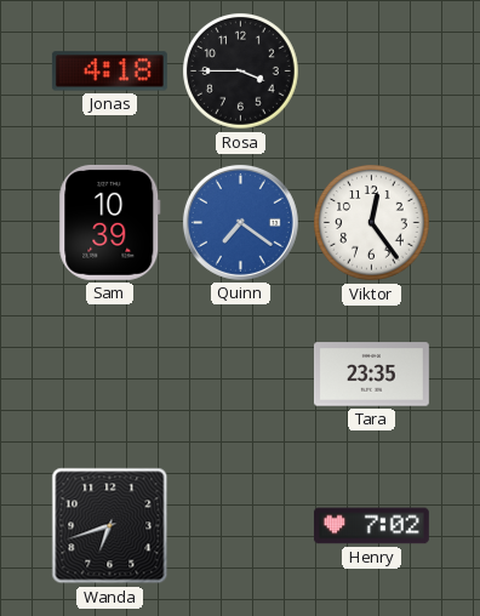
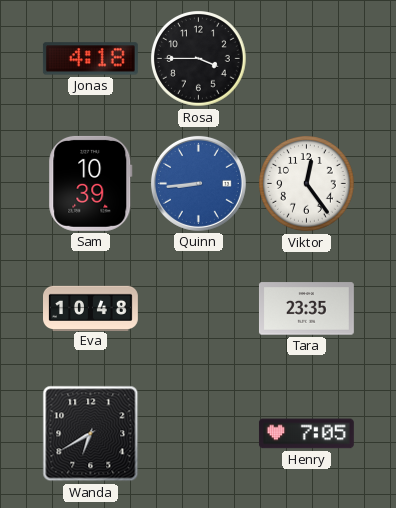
Quinn: 7:21 -> 8:44
Eva: none -> 10:48
Wanda: 6:42 -> 6:40
Henry: 7:02 -> 7:05
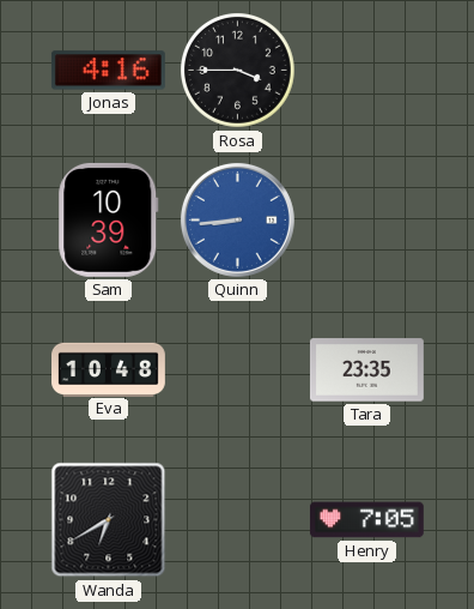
Jonas: 4:18 -> 4:16
Viktor: 12:24 -> none
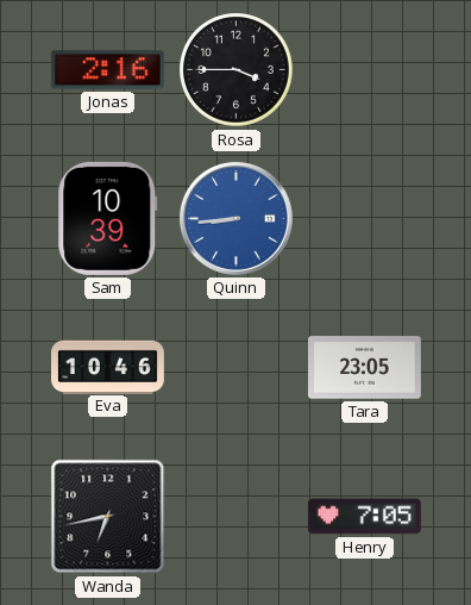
Jonas: 4:16 -> 2:16
Eva: 10:48 -> 10:46
Tara: 23:35 -> 23:05
Wanda: 6:40 -> 6:43
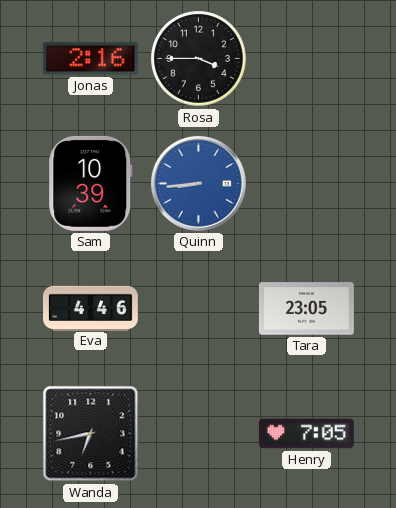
Eva: 10:46 -> 4:46
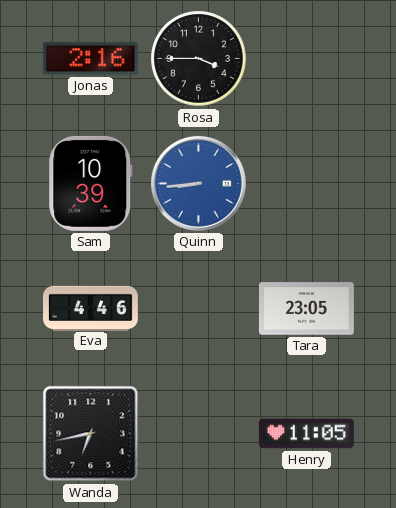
Henry: 7:05 -> 11:05
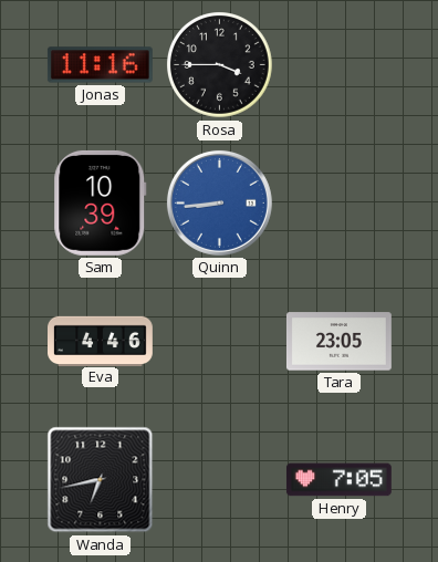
Jonas: 2:16 -> 11:16
Henry: 11:05 -> 7:05
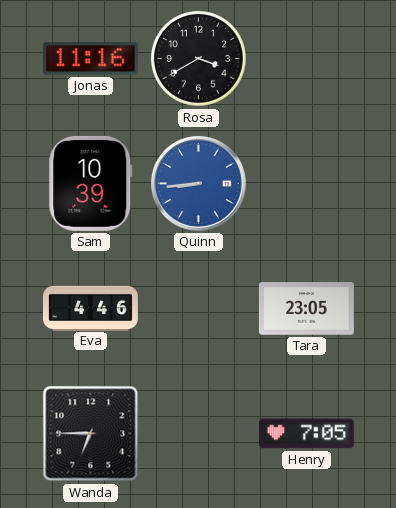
Rosa: 3:45 -> 3:40
Wanda: 6:43 -> 6:45
